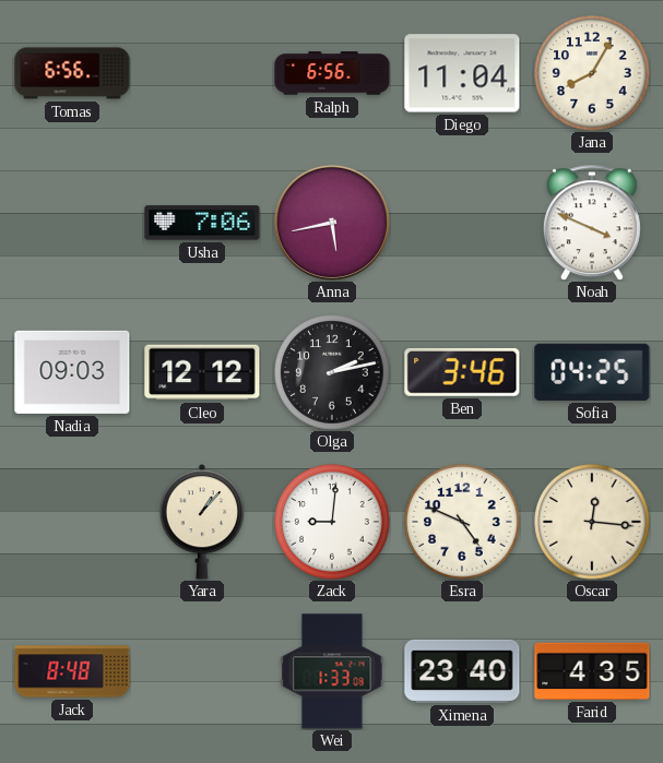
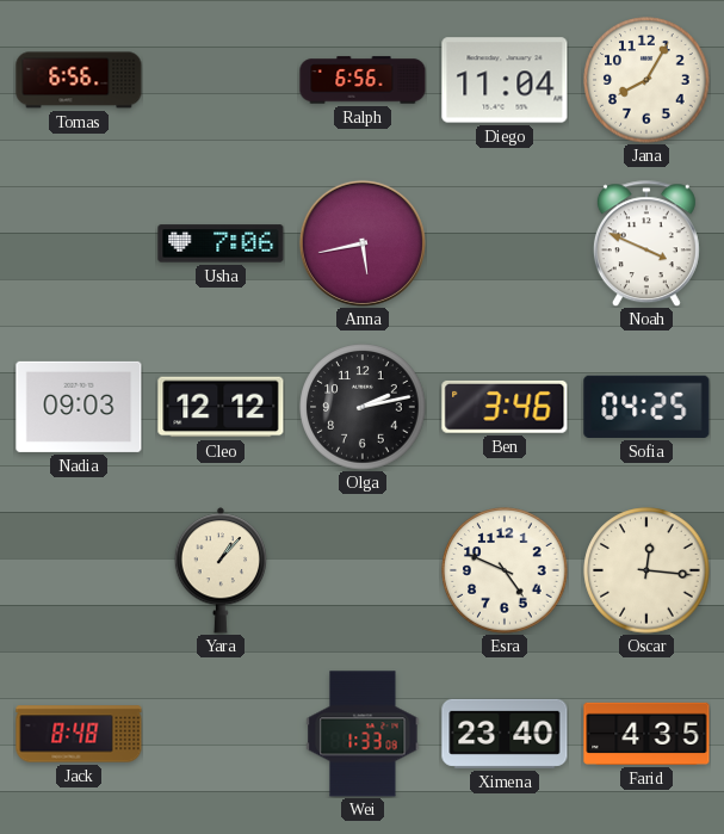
Zack: 9:01 -> none
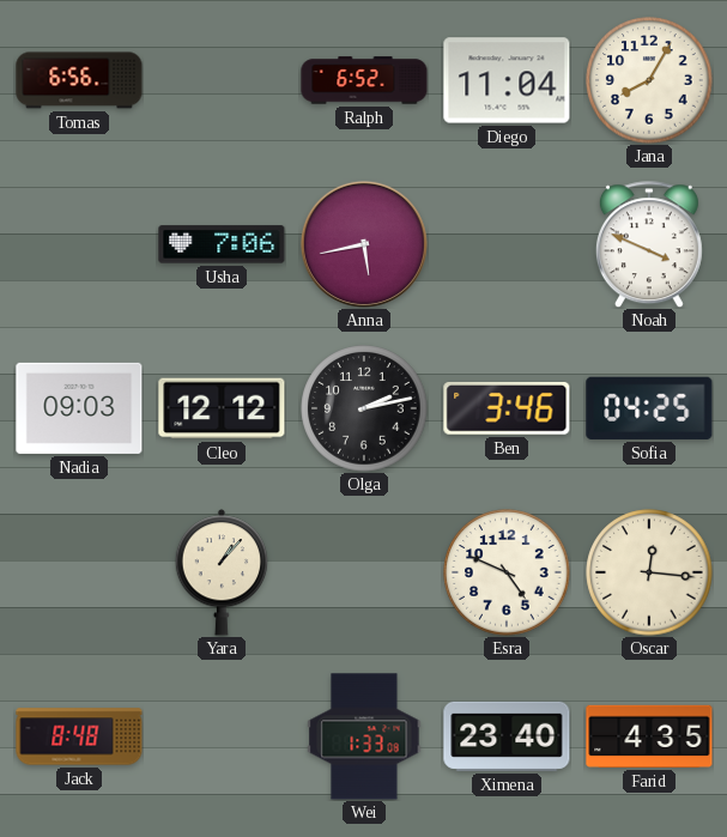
Ralph: 6:56 -> 6:52
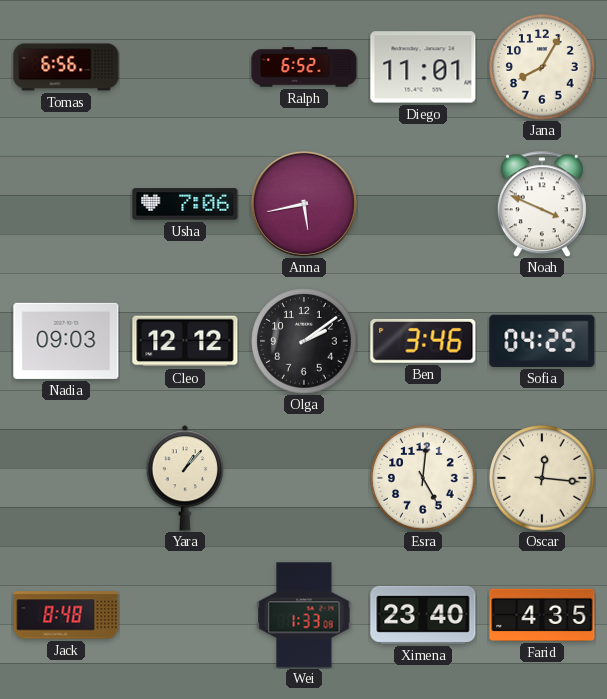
Diego: 11:04 -> 11:01
Olga: 2:13 -> 2:09
Esra: 4:49 -> 5:01
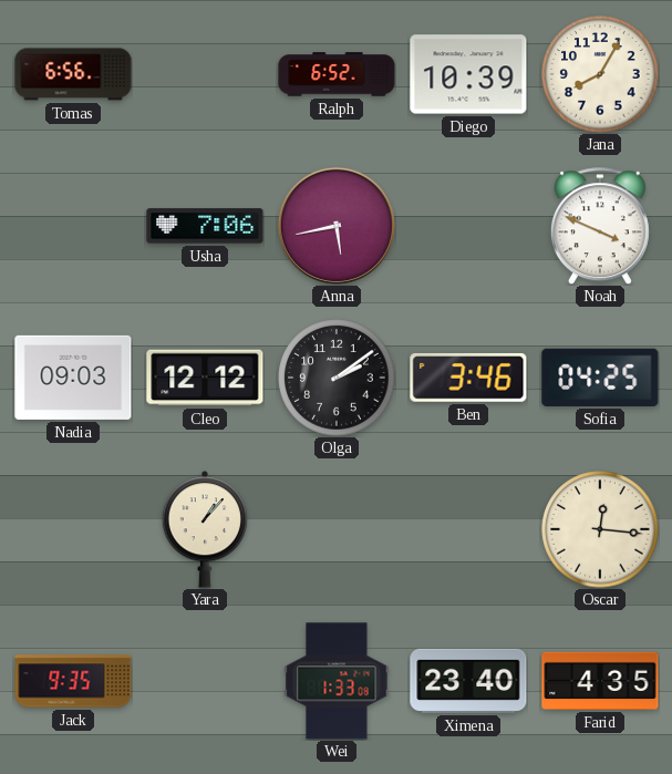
Diego: 11:01 -> 10:39
Esra: 5:01 -> none
Jack: 8:48 -> 9:35
